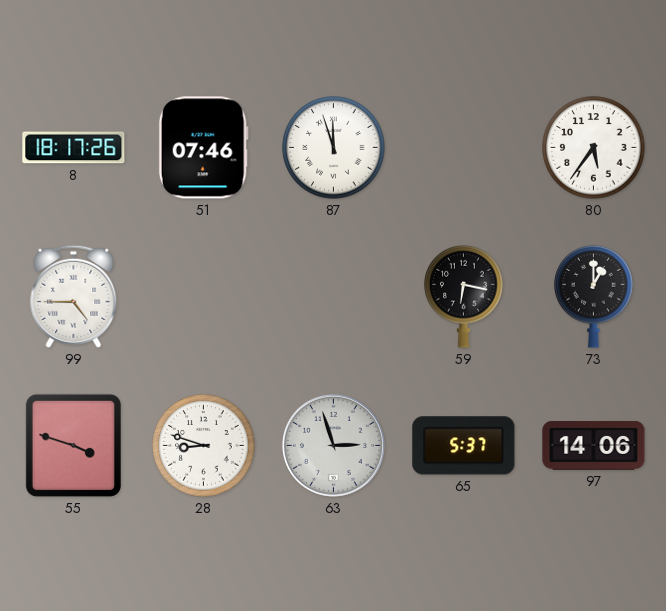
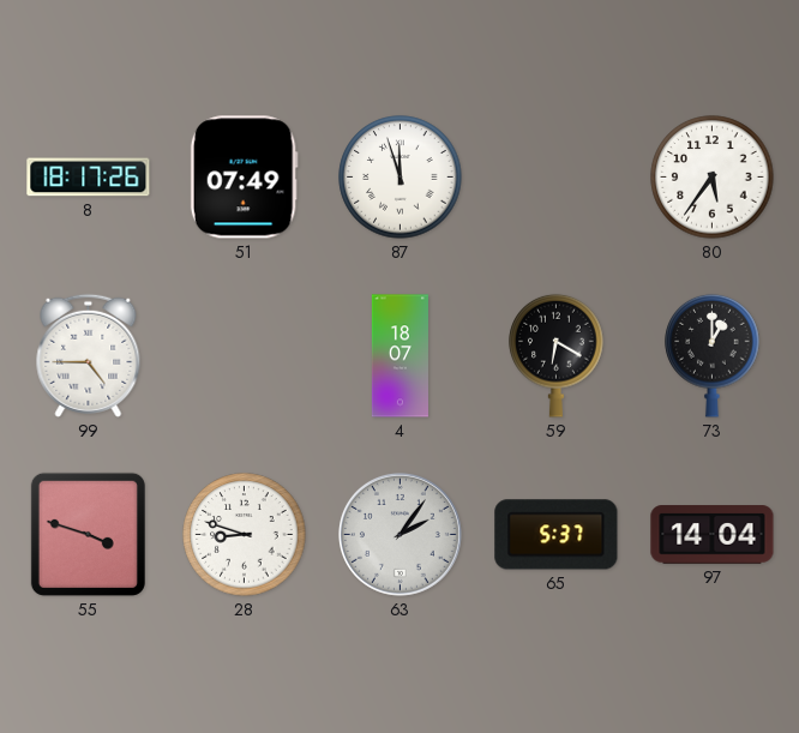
51: 07:46 -> 07:49
4: none -> 18:07
59: 6:17 -> 6:20
63: 2:57 -> 2:06
97: 14:06 -> 14:04
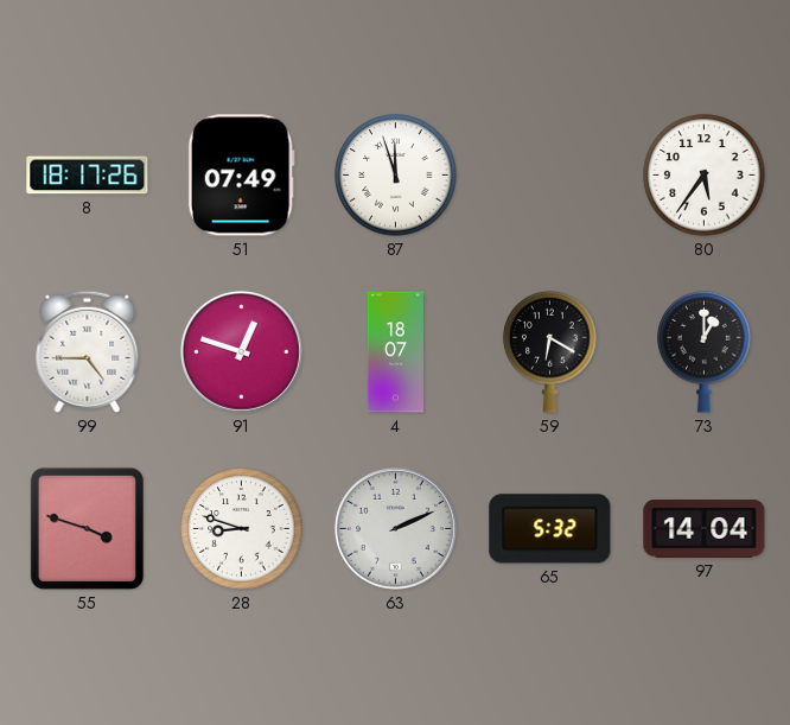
91: none -> 12:48
63: 2:06 -> 2:11
65: 5:37 -> 5:32
